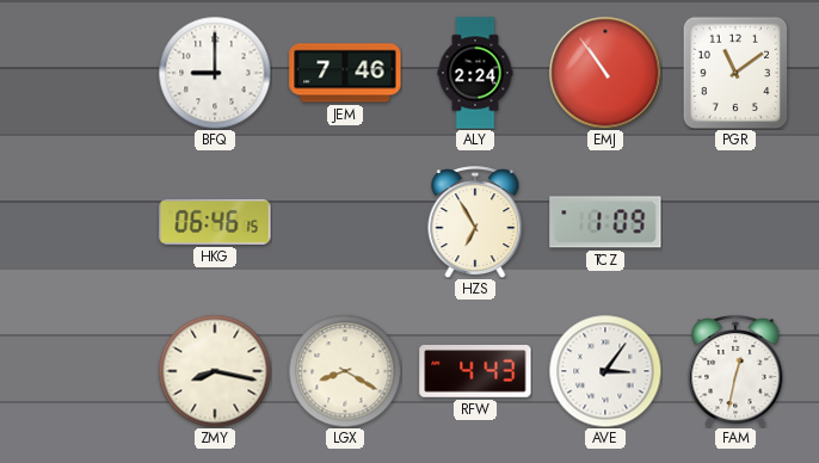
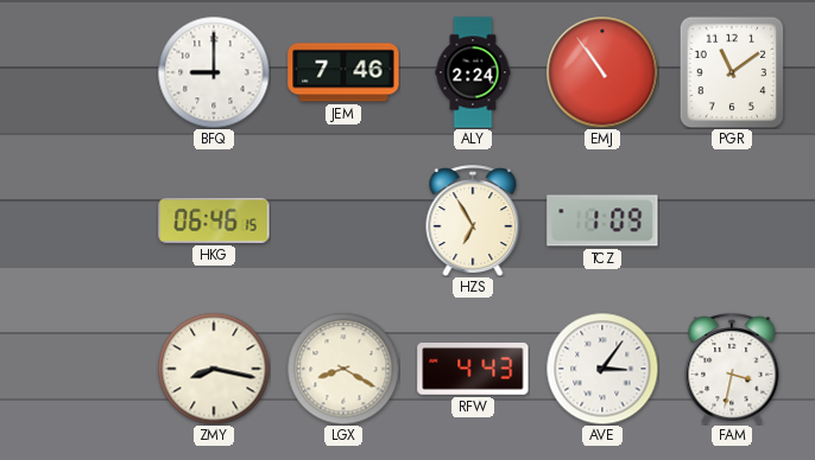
FAM: 12:32 -> 3:32
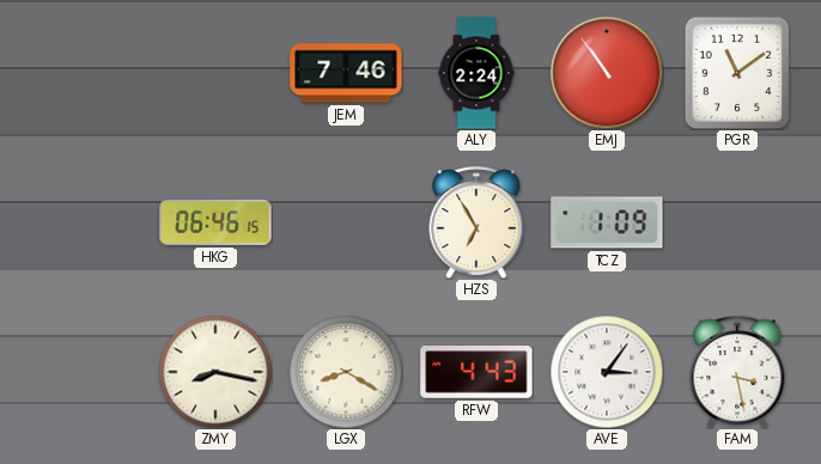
BFQ: 9:00 -> none
FAM: 3:32 -> 3:28
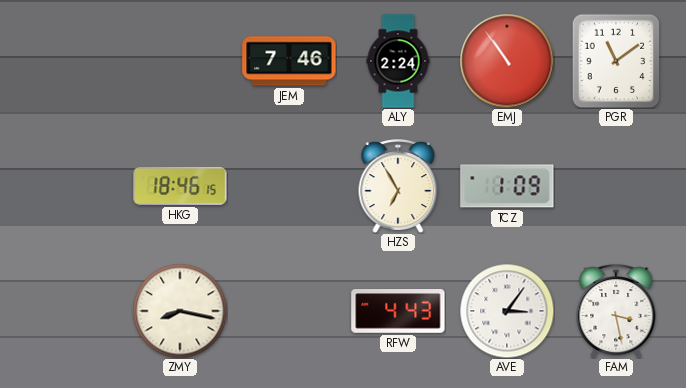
HKG: 06:46 -> 18:46
LGX: 8:20 -> none
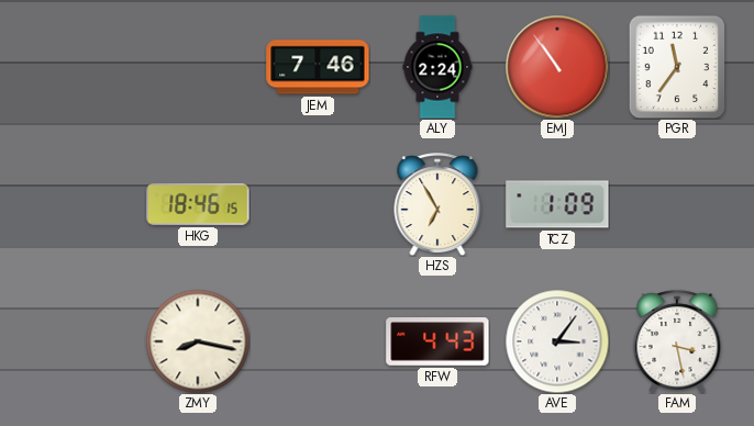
PGR: 11:09 -> 11:36
